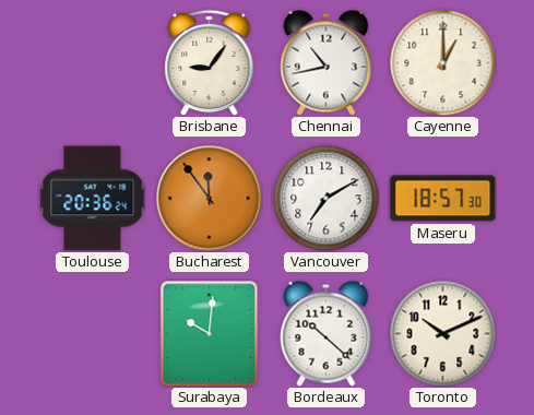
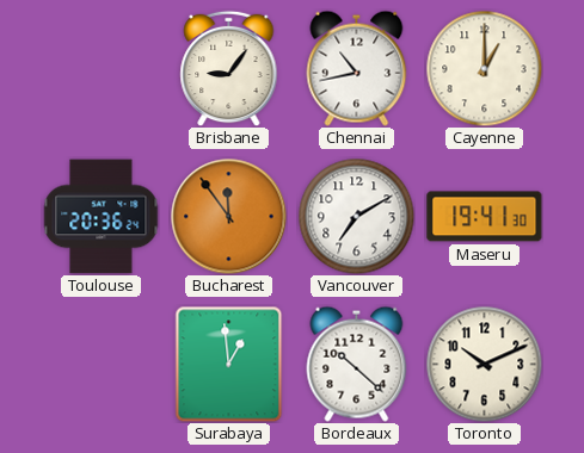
Maseru: 18:57 -> 19:41
Surabaya: 10:01 -> 12:59
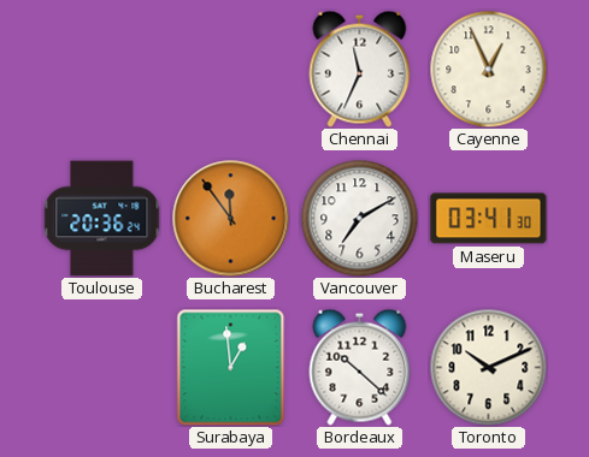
Brisbane: 9:06 -> none
Chennai: 10:43 -> 11:34
Cayenne: 1:00 -> 12:56
Maseru: 19:41 -> 03:41
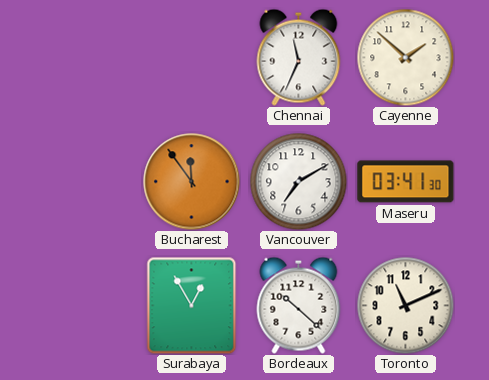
Cayenne: 12:56 -> 1:52
Toulouse: 20:36 -> none
Surabaya: 12:59 -> 12:55
Toronto: 10:11 -> 11:11
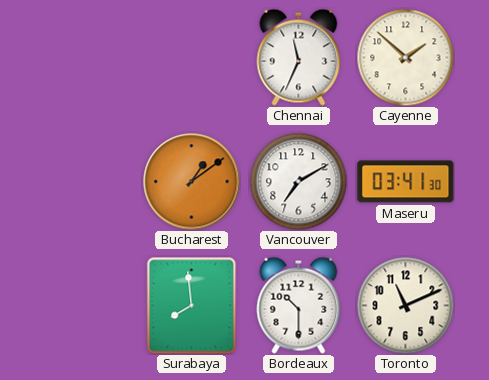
Bucharest: 11:54 -> 1:09
Surabaya: 12:55 -> 7:59
Bordeaux: 10:22 -> 10:30
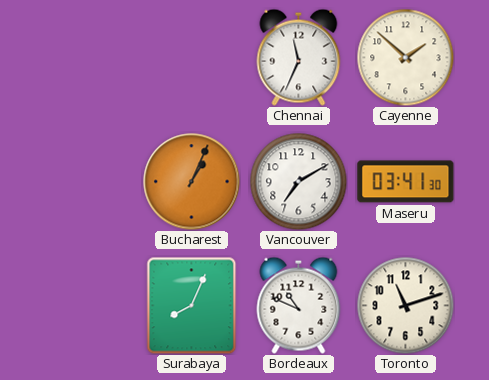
Bucharest: 1:09 -> 1:04
Surabaya: 7:59 -> 8:04
Bordeaux: 10:30 -> 10:49
Toronto: 11:11 -> 11:12
